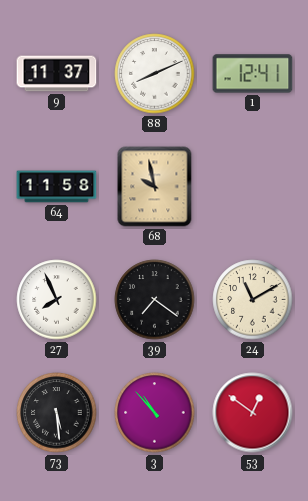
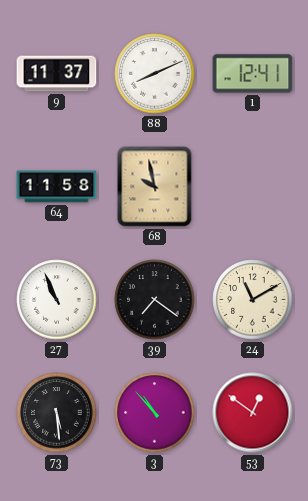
27: 7:56 -> 10:56
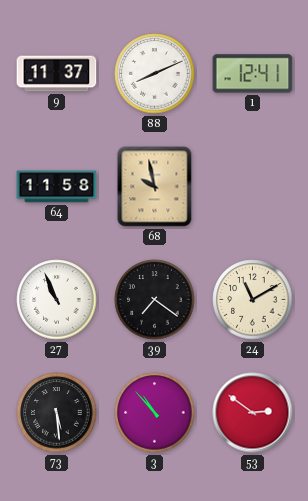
53: 12:51 -> 2:51
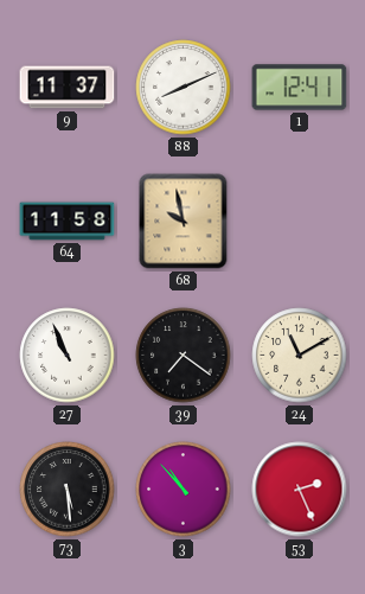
53: 2:51 -> 2:26
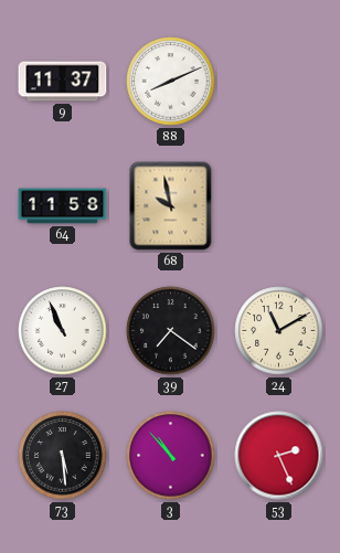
1: 12:41 -> none
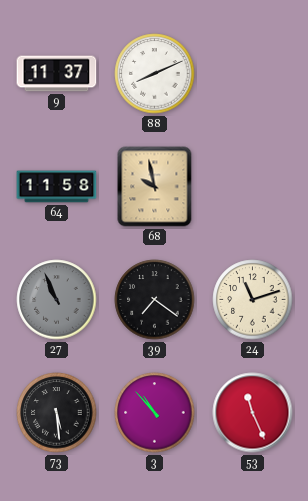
27 dial: white -> grey
24: 11:10 -> 11:12
53: 2:26 -> 11:26
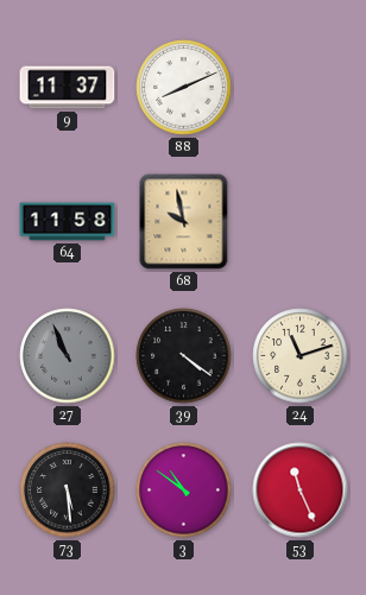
39: 7:21 -> 4:21
3: 10:53 -> 10:51
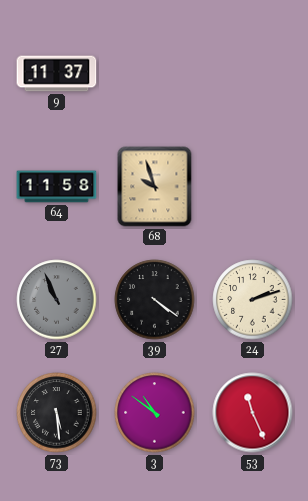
88: 8:11 -> none
68: 9:58 -> 9:57
24: 11:12 -> 2:12
